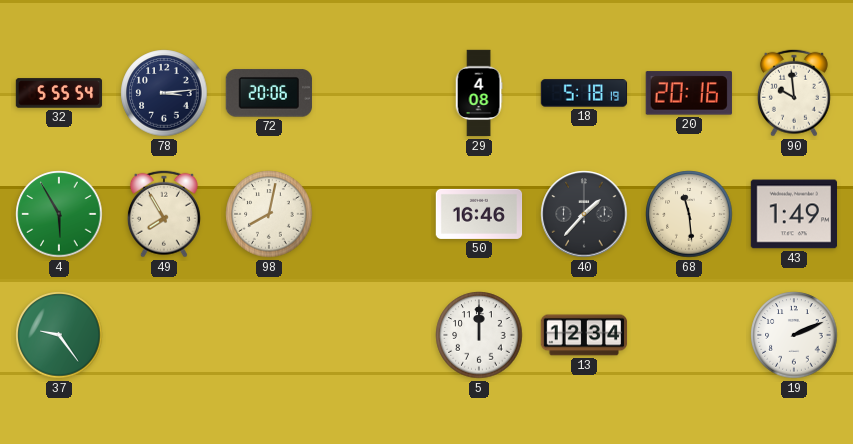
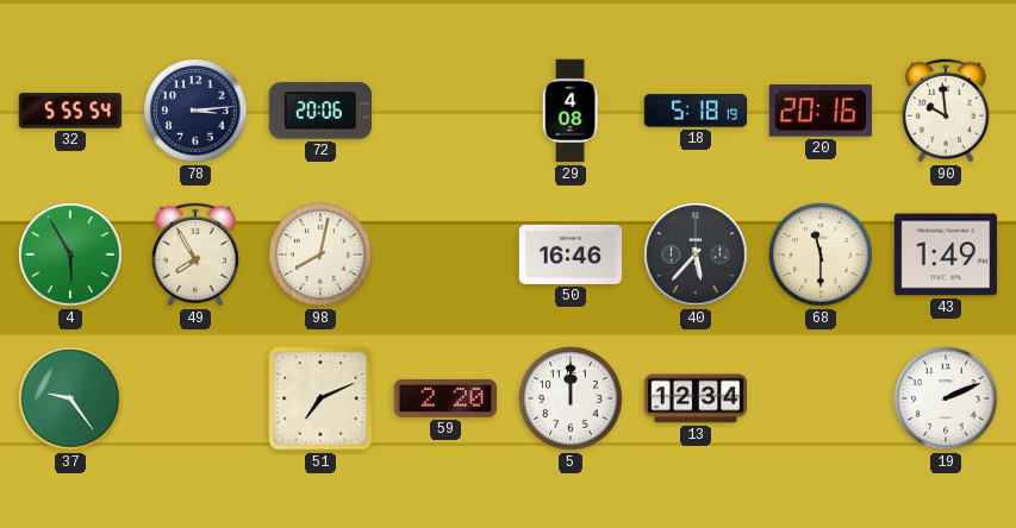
40: 1:37 -> 5:37
68: 11:29 -> 11:30
51: none -> 7:11
59: none -> 2:20
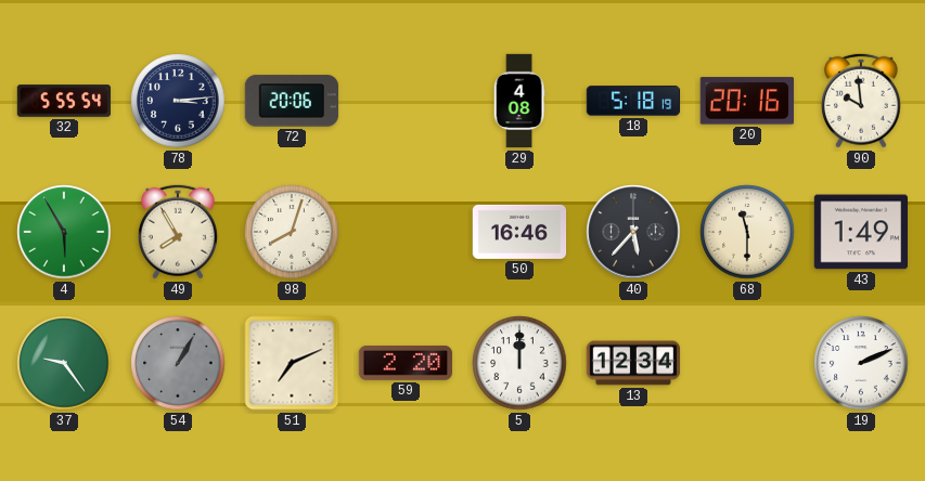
98: 8:02 -> 8:03
54: none -> 1:05
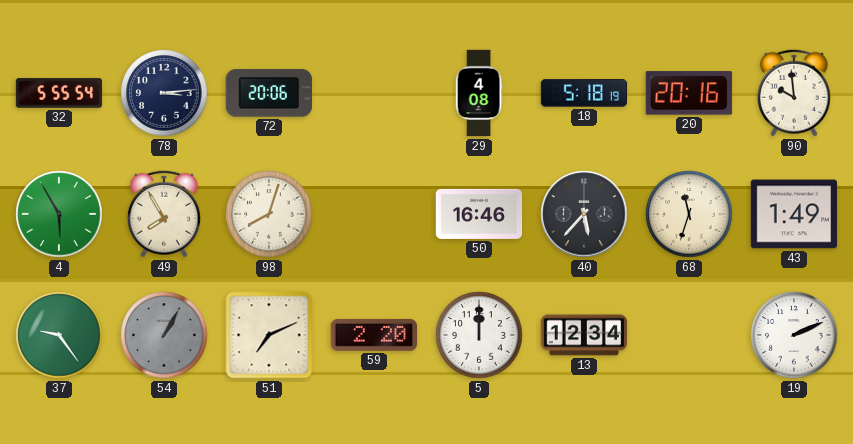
68: 11:30 -> 11:33
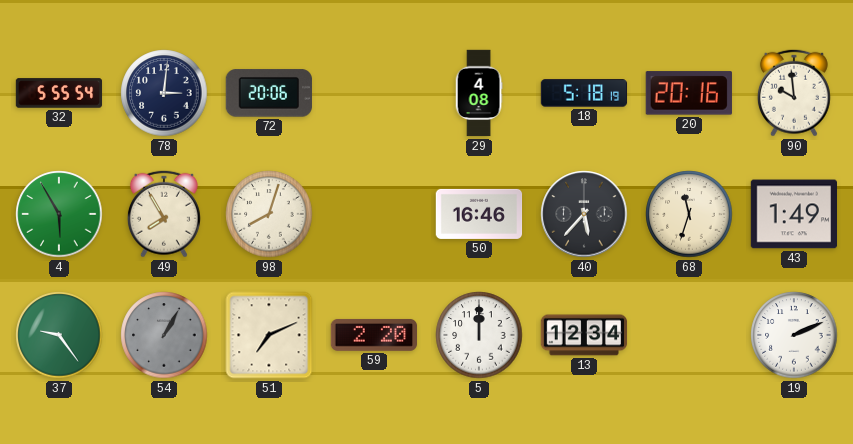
78: 3:14 -> 3:01
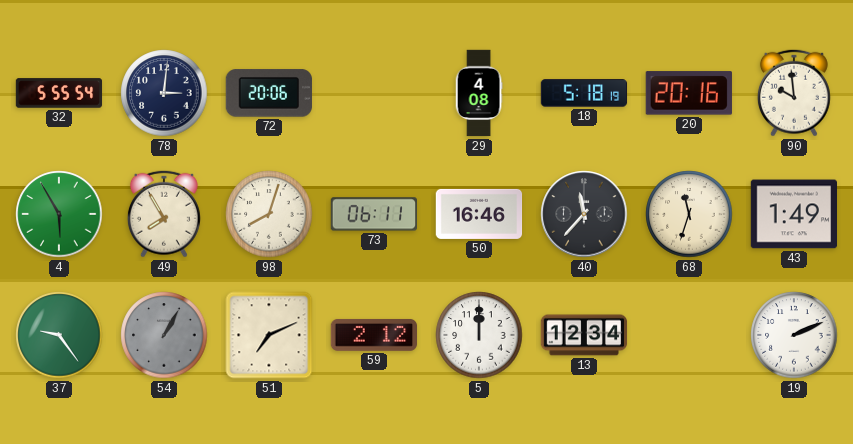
73: none -> 06:11
40: 5:37 -> 11:37
59: 2:20 -> 2:12
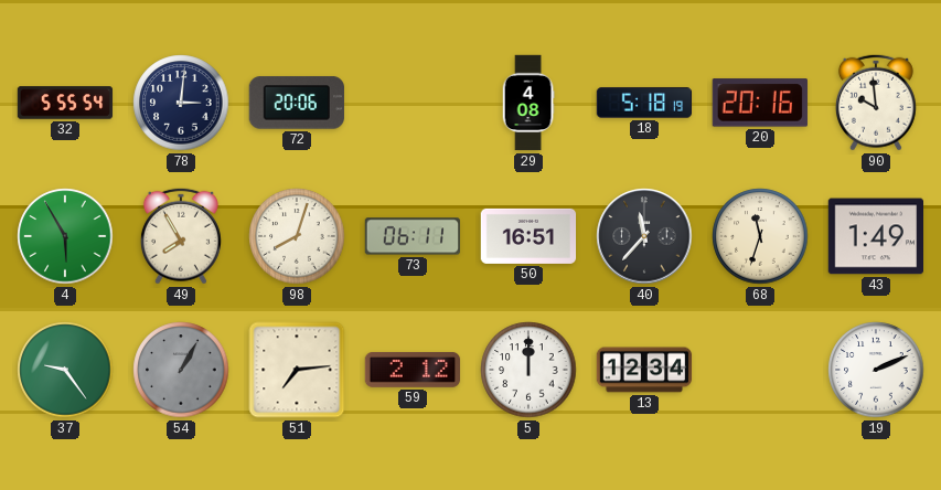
50: 16:46 -> 16:51
51: 7:11 -> 7:14
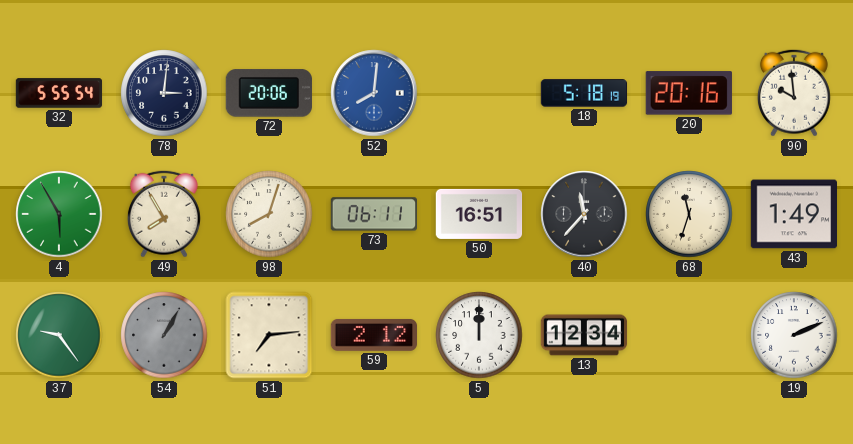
52: none -> 8:01
29: 4:08 -> none
